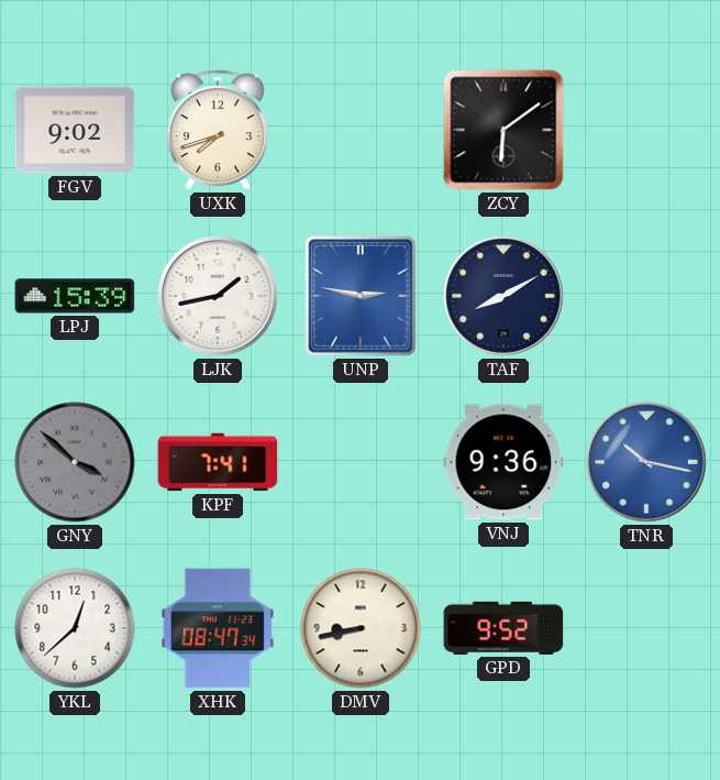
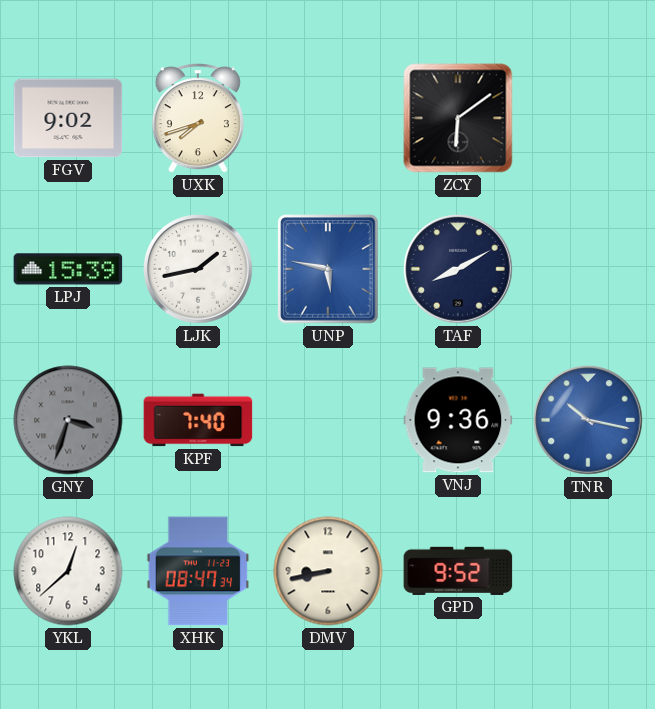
UNP: 2:47 -> 5:47
GNY: 3:52 -> 3:33
KPF: 7:41 -> 7:40
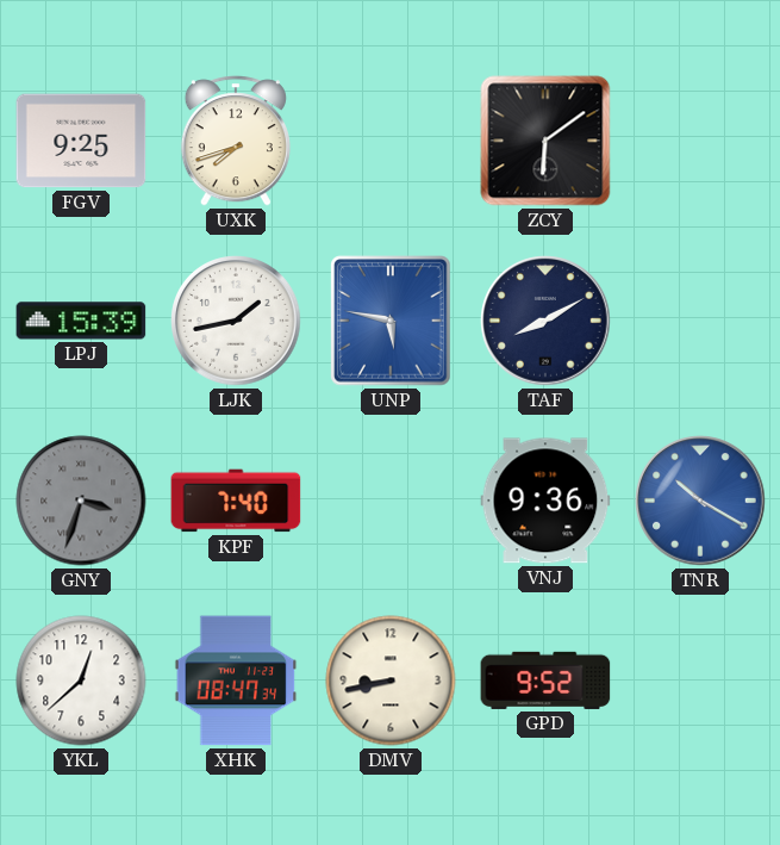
FGV: 9:02 -> 9:25
TNR: 10:17 -> 10:20
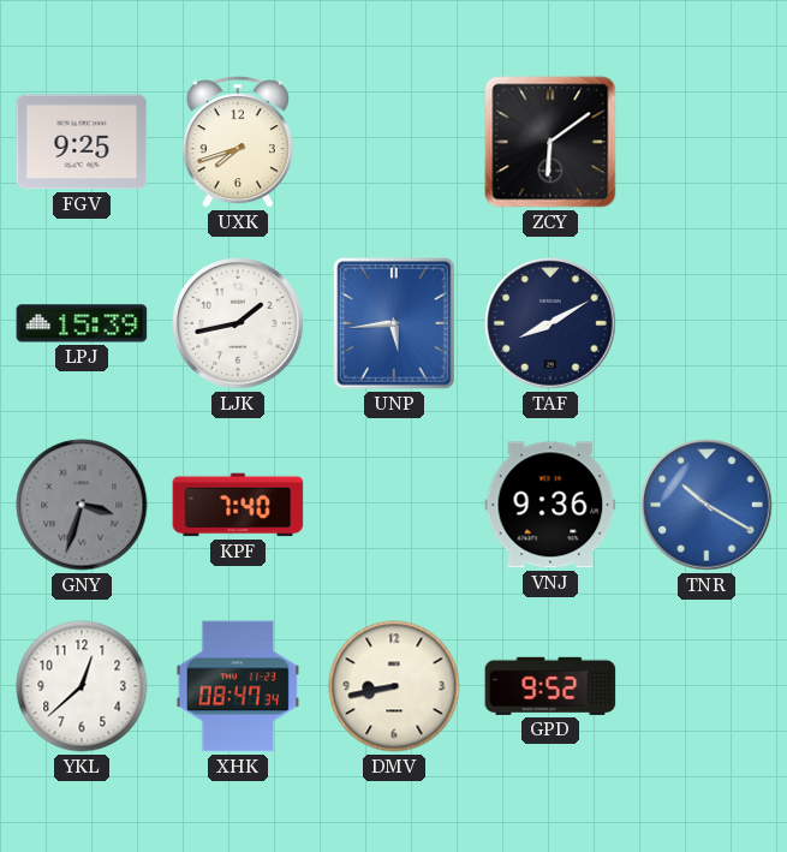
UNP: 5:47 -> 5:44
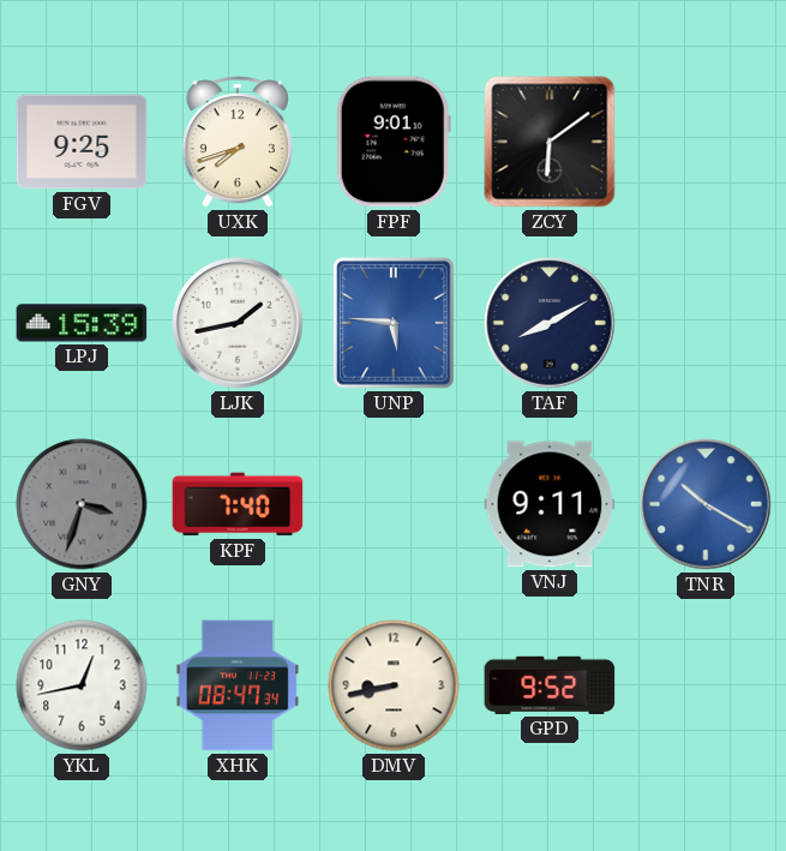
FPF: none -> 9:01
UNP: 5:44 -> 5:46
VNJ: 9:36 -> 9:11
YKL: 12:38 -> 12:43
